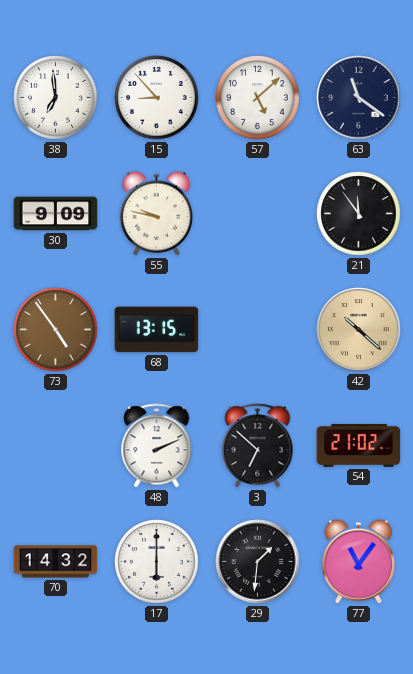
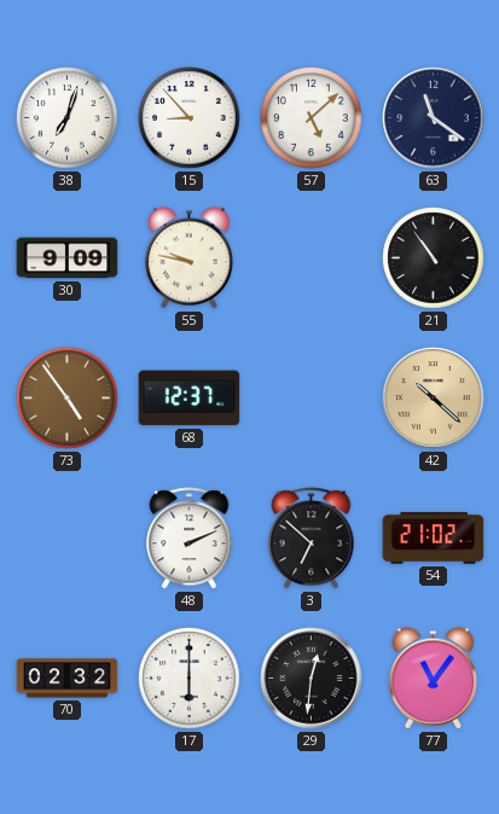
38: 6:59 -> 7:03
21: 11:54 -> 10:54
68: 13:15 -> 12:37
70: 14:32 -> 02:32
29: 1:31 -> 12:31
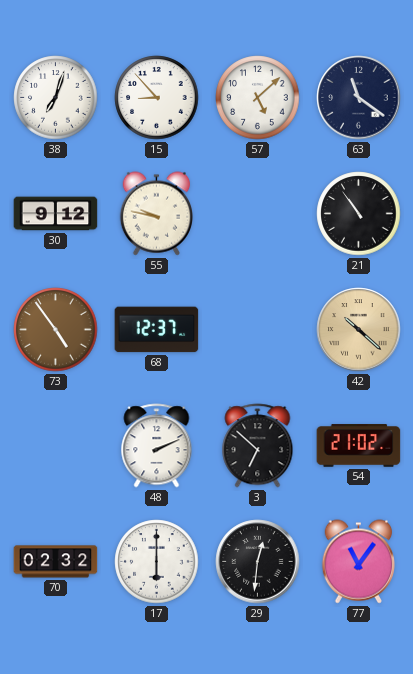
30: 9:09 -> 9:12
